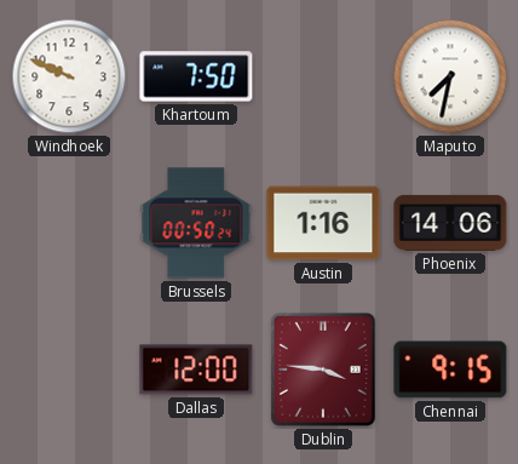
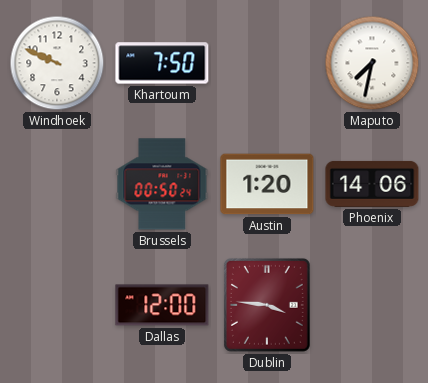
Austin: 1:16 -> 1:20
Chennai: 9:15 -> none
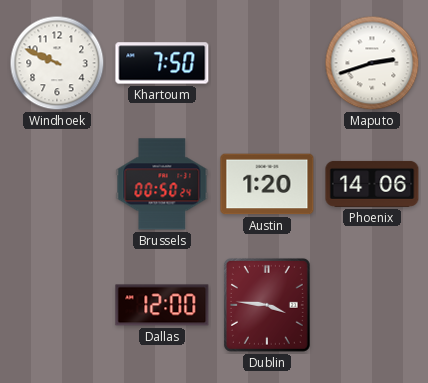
Maputo: 7:32 -> 2:42
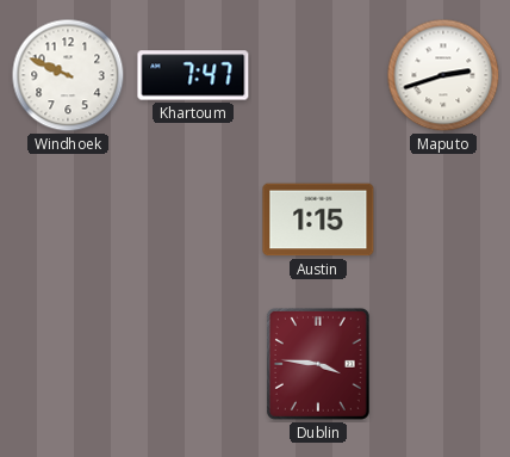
Khartoum: 7:50 -> 7:47
Brussels: 00:50 -> none
Austin: 1:20 -> 1:15
Phoenix: 14:06 -> none
Dallas: 12:00 -> none
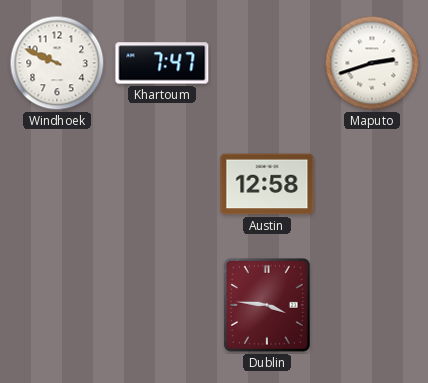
Austin: 1:15 -> 12:58
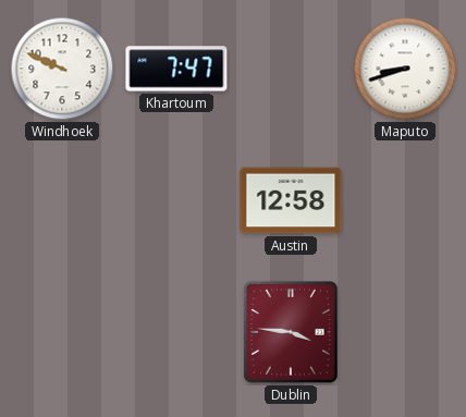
Maputo: 2:42 -> 8:42
